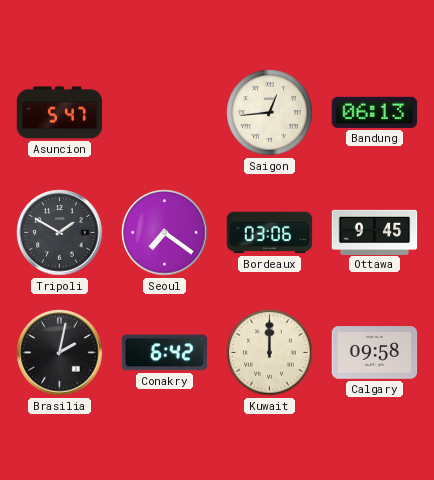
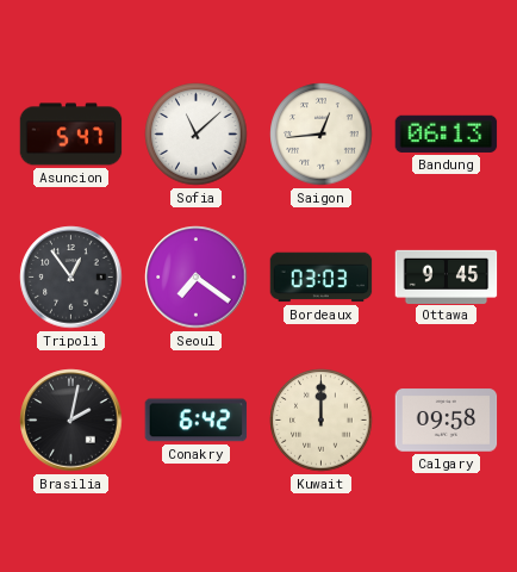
Sofia: none -> 11:08
Tripoli: 1:50 -> 12:54
Bordeaux: 03:06 -> 03:03
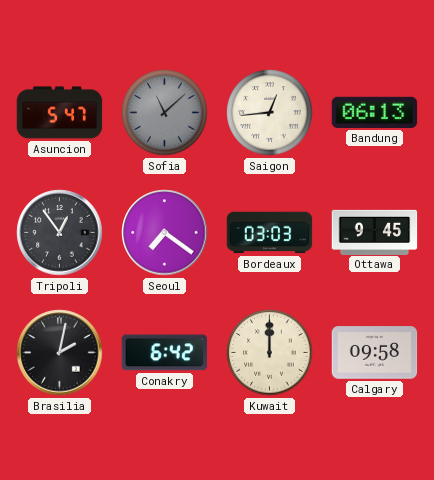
Sofia dial: white -> grey
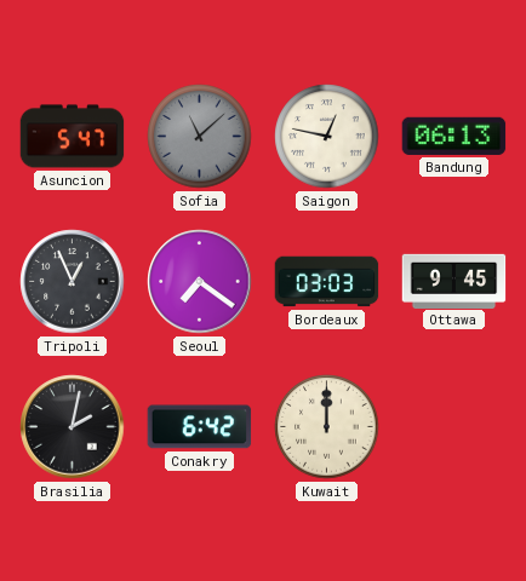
Saigon: 12:44 -> 12:47
Tripoli: 12:54 -> 12:56
Calgary: 09:58 -> none
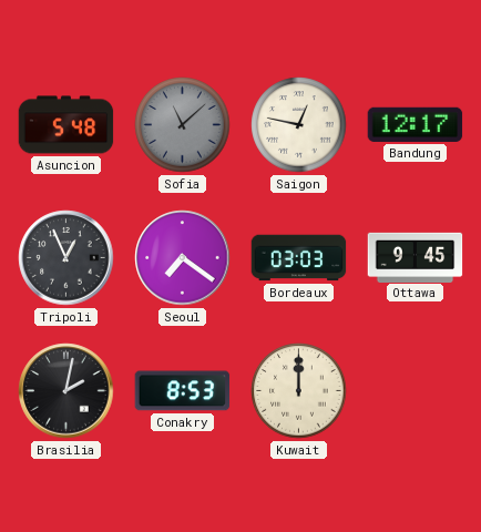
Asuncion: 5:47 -> 5:48
Bandung: 06:13 -> 12:17
Conakry: 6:42 -> 8:53
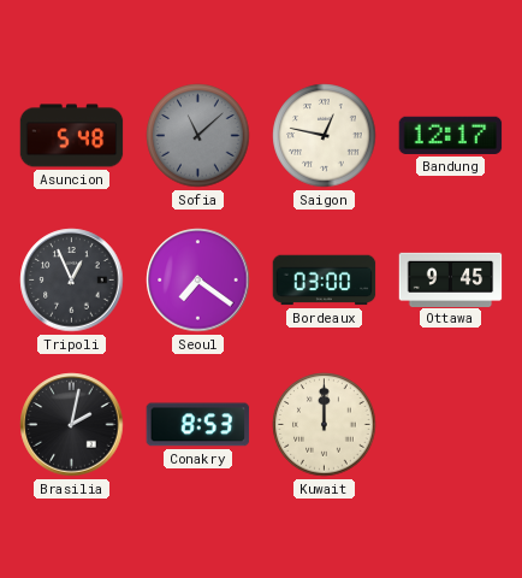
Bordeaux: 03:03 -> 03:00
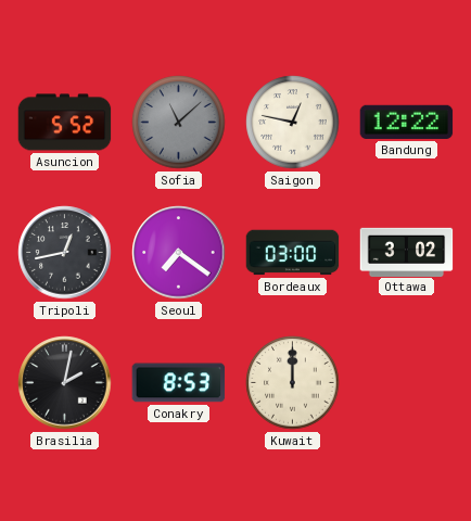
Asuncion: 5:48 -> 5:52
Bandung: 12:17 -> 12:22
Tripoli: 12:56 -> 12:43
Ottawa: 9:45 -> 3:02
